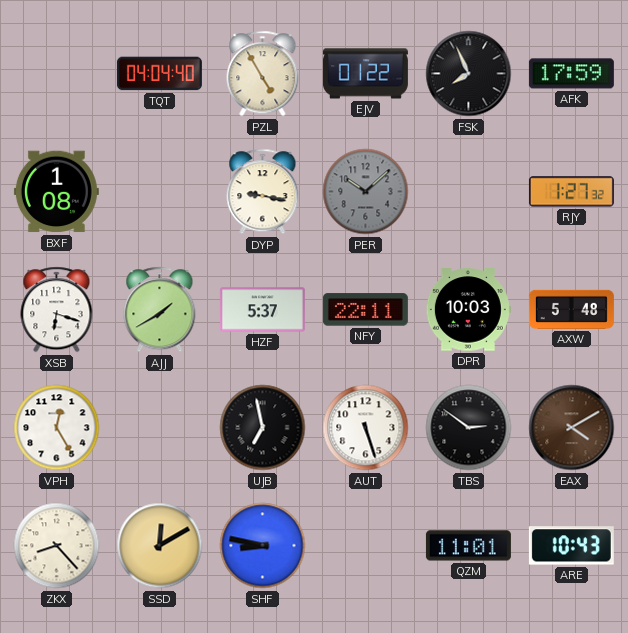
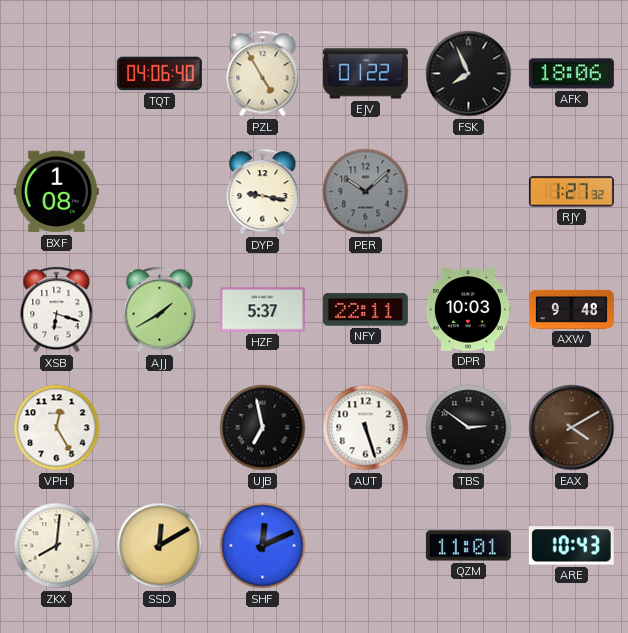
TQT: 04:04 -> 04:06
AFK: 17:59 -> 18:06
AXW: 5:48 -> 9:48
ZKX: 8:23 -> 8:01
SHF: 8:47 -> 12:11
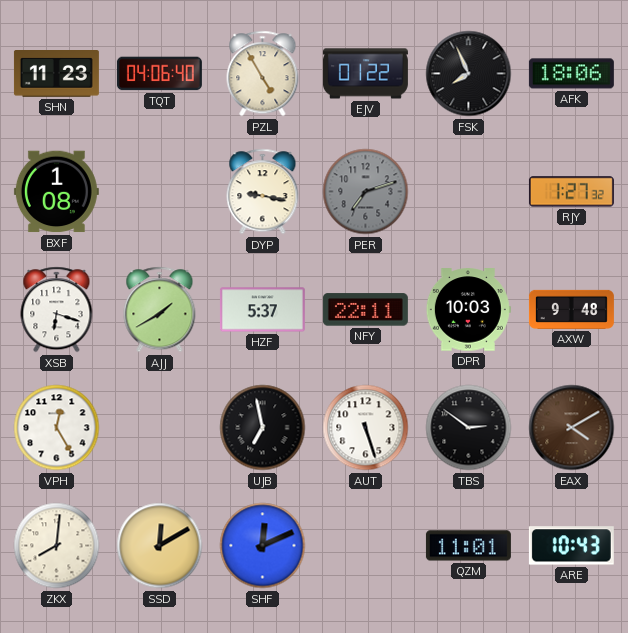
SHN: none -> 11:23
PER: 10:08 -> 7:12
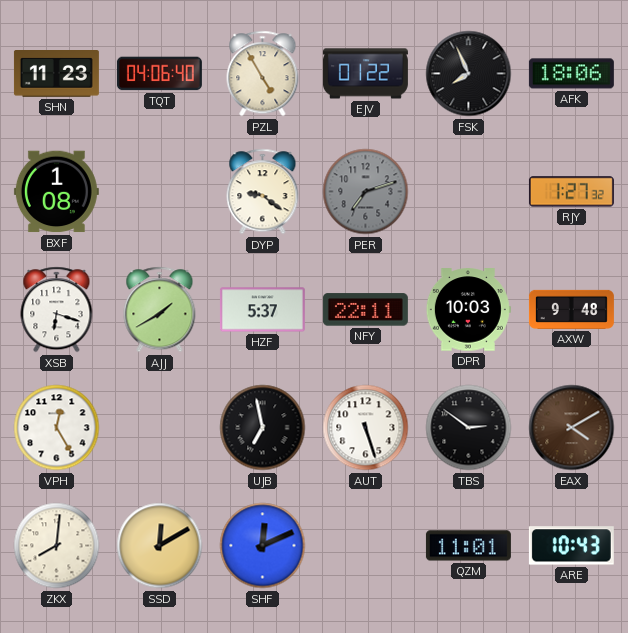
DYP: 9:17 -> 9:21
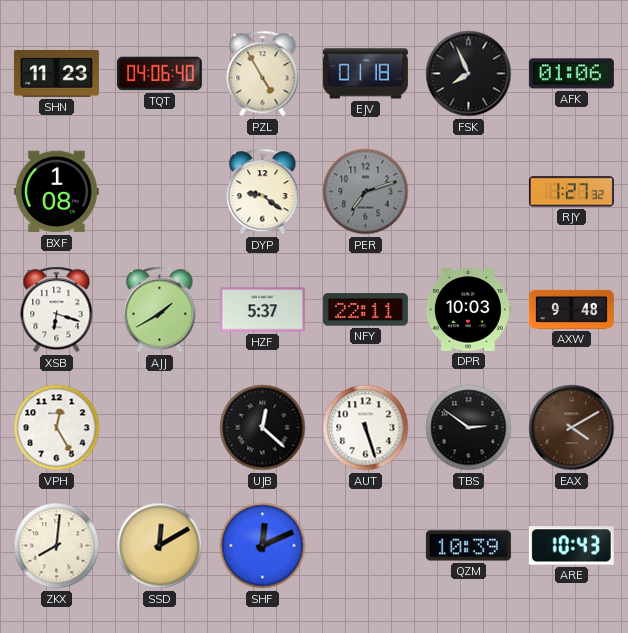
EJV: 01:22 -> 01:18
AFK: 18:06 -> 01:06
UJB: 6:58 -> 12:22
QZM: 11:01 -> 10:39
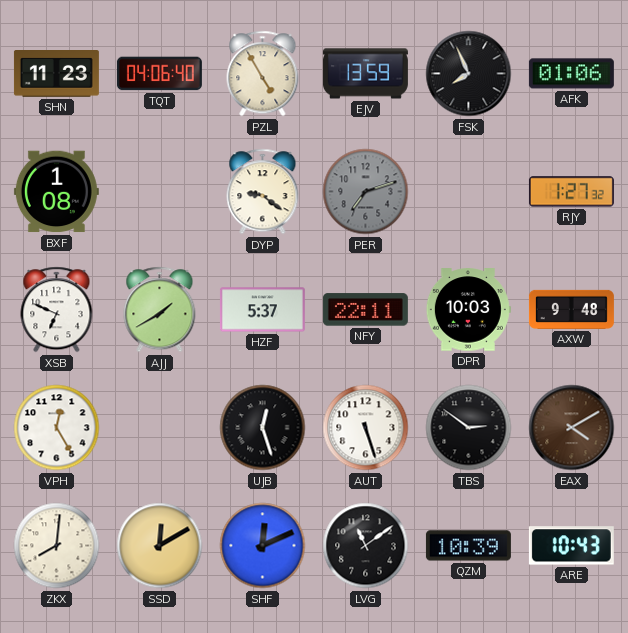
EJV: 01:18 -> 13:59
XSB: 6:18 -> 6:49
UJB: 12:22 -> 12:27
LVG: none -> 11:09
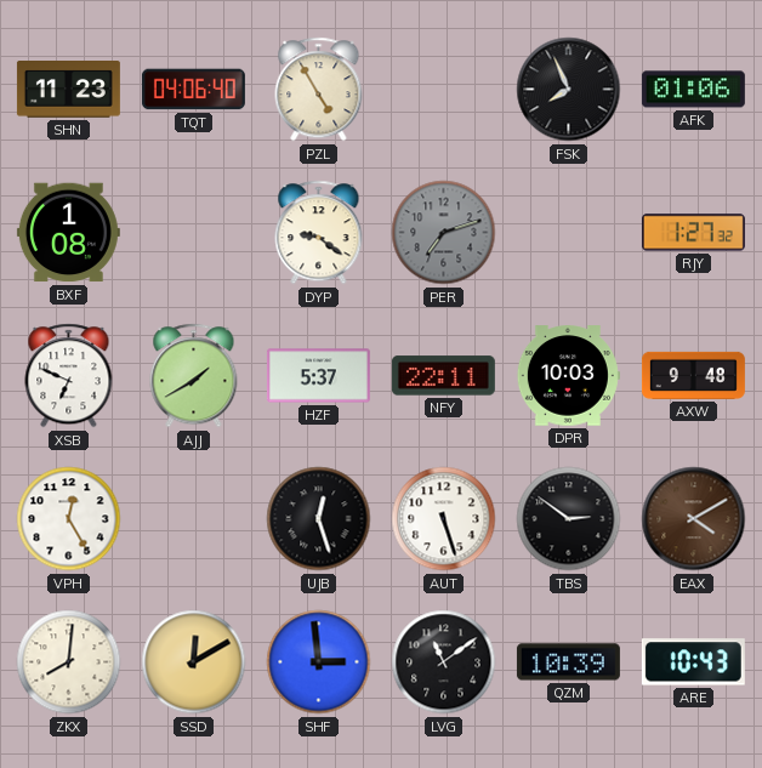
EJV: 13:59 -> none
SHF: 12:11 -> 2:59
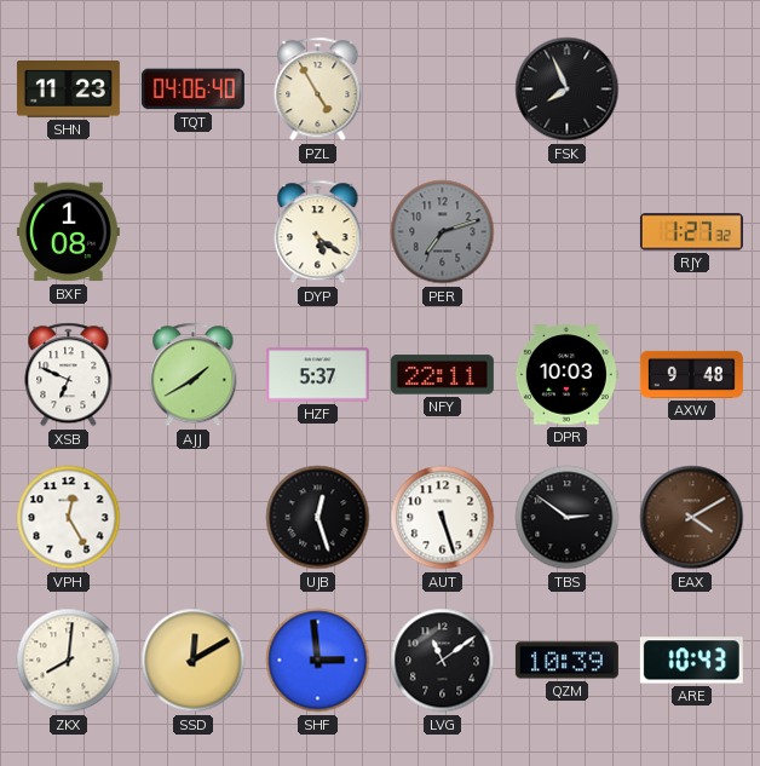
AFK: 01:06 -> none
DYP: 9:21 -> 5:21
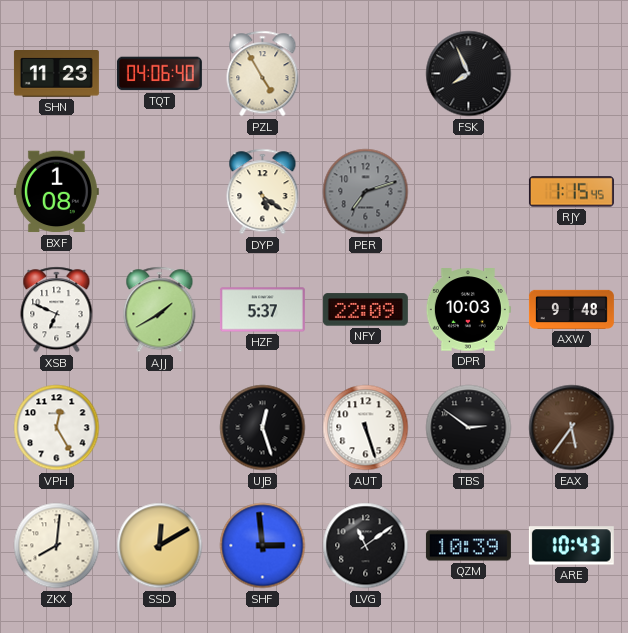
RJY: 1:27 -> 1:15
NFY: 22:11 -> 22:09
EAX: 4:10 -> 5:36
